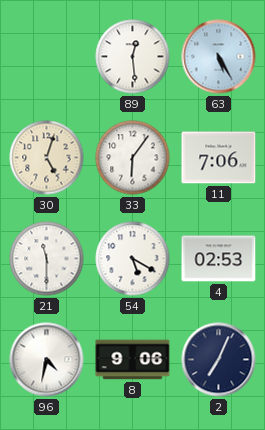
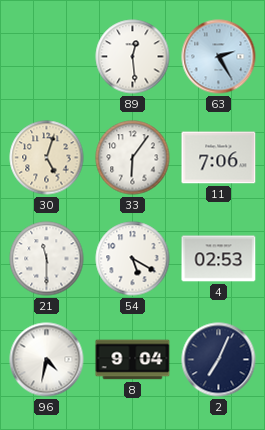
63: 5:25 -> 2:25
8: 9:06 -> 9:04
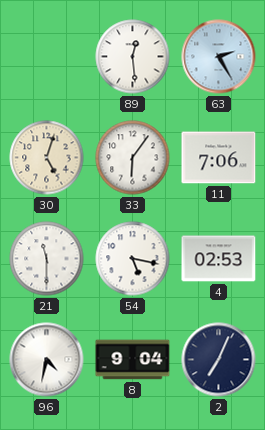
54: 5:20 -> 5:17
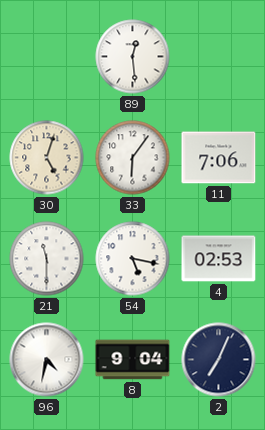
63: 2:25 -> none
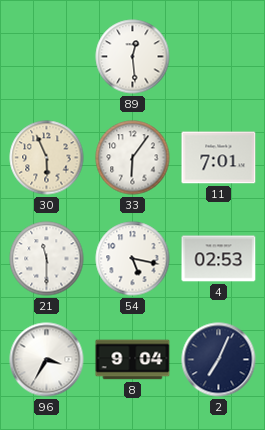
30: 5:03 -> 5:56
11: 7:06 -> 7:01
96: 4:32 -> 3:35
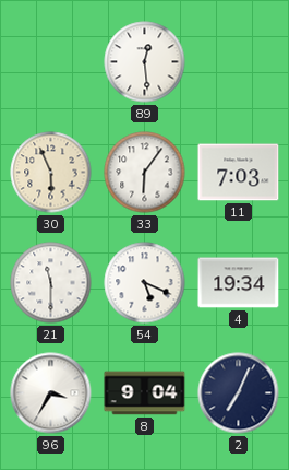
11: 7:01 -> 7:03
54: 5:17 -> 5:19
4: 02:53 -> 19:34
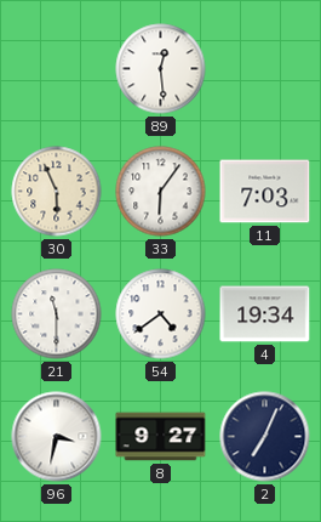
54: 5:19 -> 4:39
96: 3:35 -> 3:32
8: 9:04 -> 9:27
